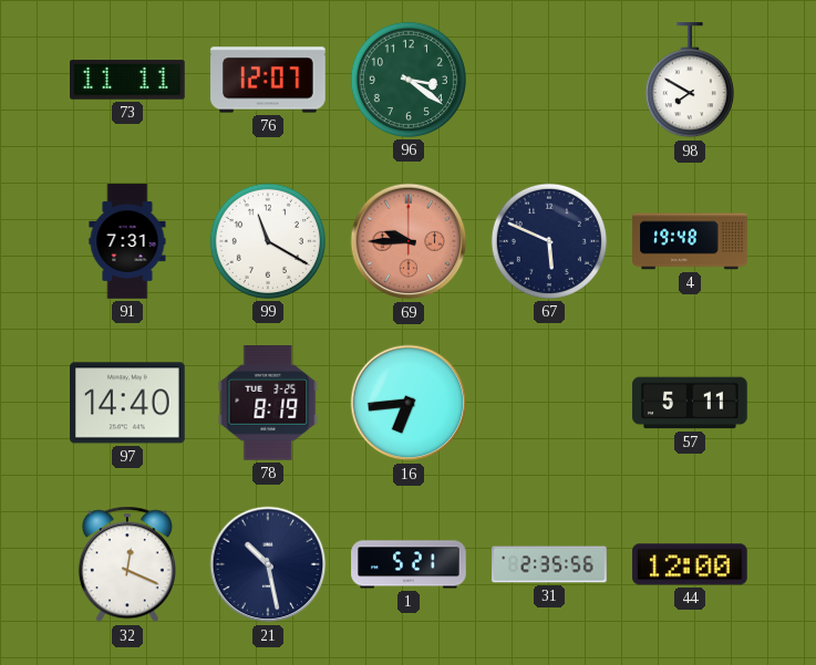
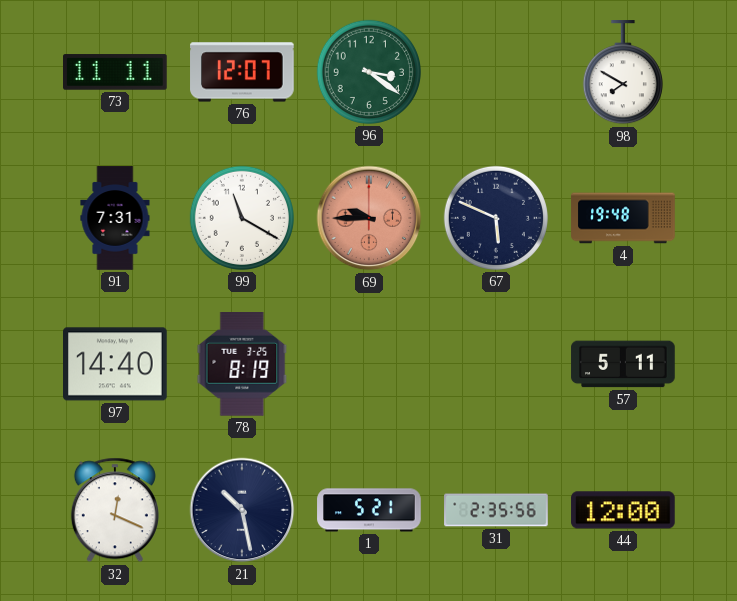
16: 6:44 -> none
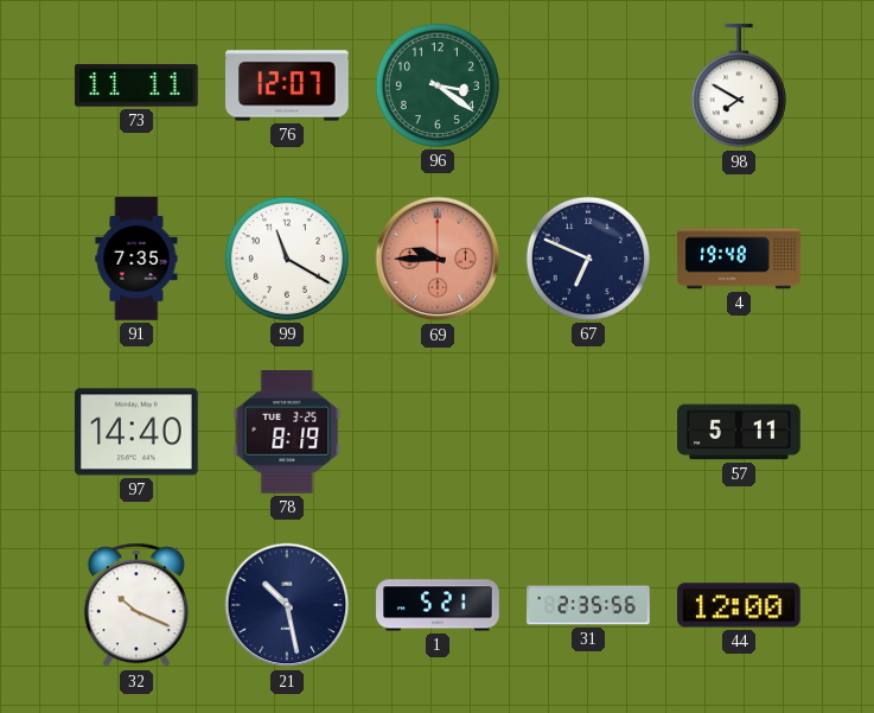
91: 7:31 -> 7:35
67: 5:49 -> 6:49
32: 12:19 -> 10:19
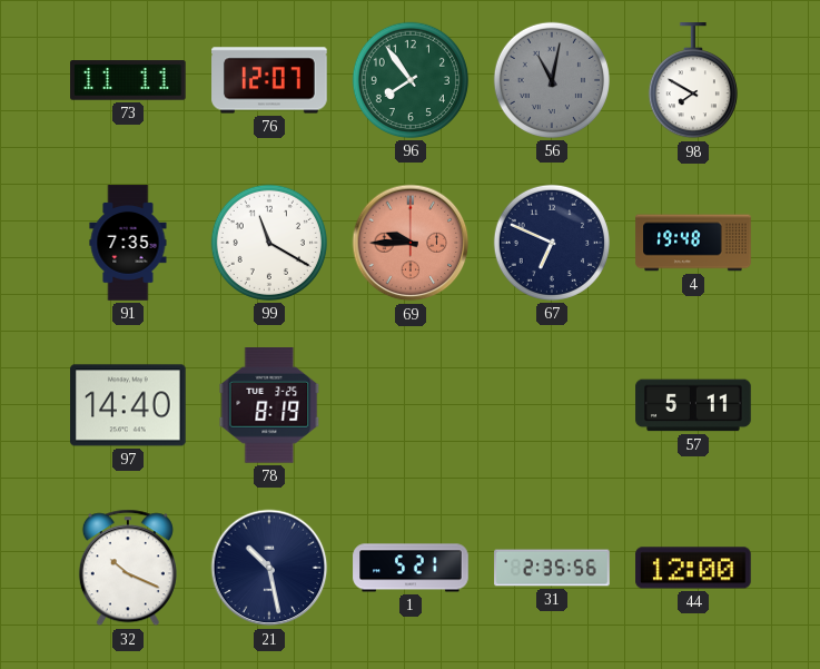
96: 3:21 -> 7:54
56: none -> 11:02
